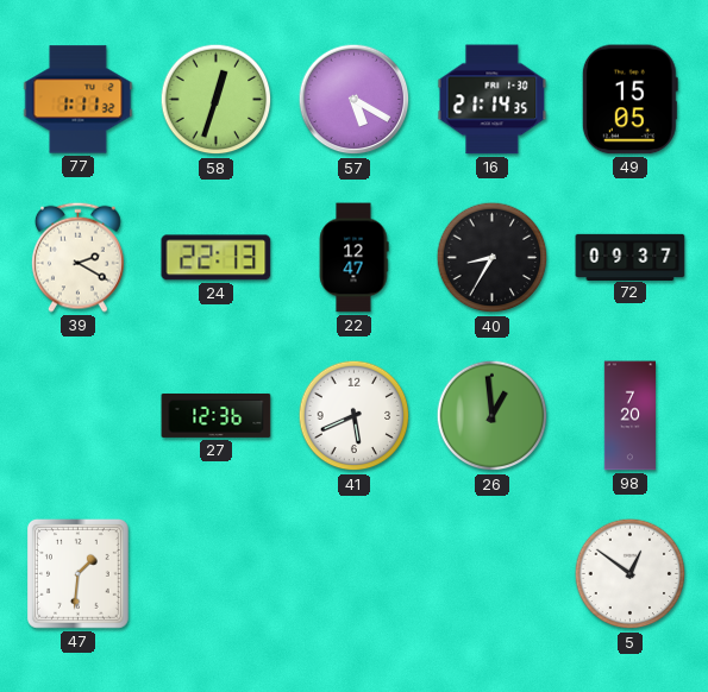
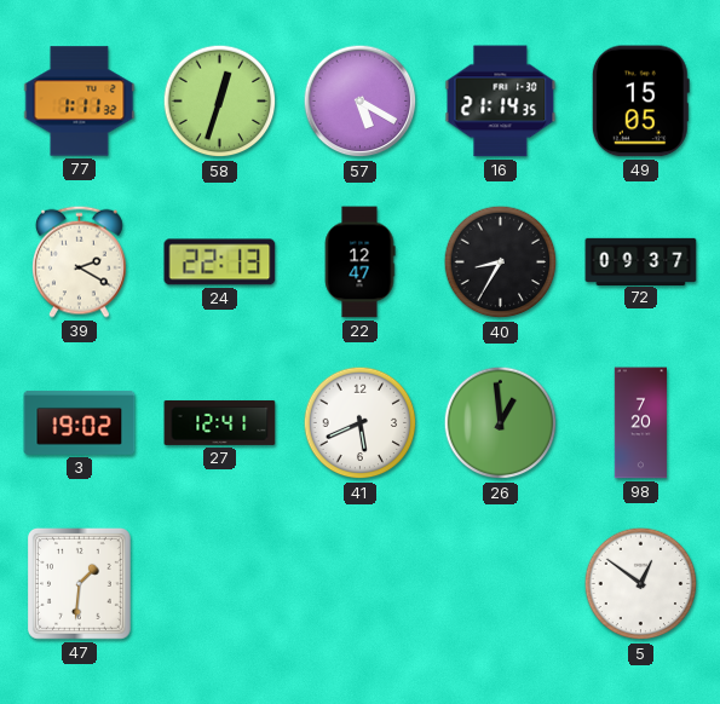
3: none -> 19:02
27: 12:36 -> 12:41
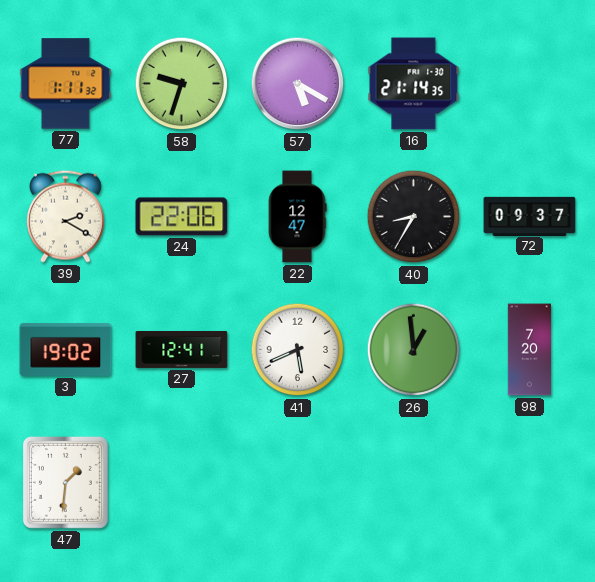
58: 12:33 -> 9:33
49: 15:05 -> none
24: 22:13 -> 22:06
5: 12:51 -> none
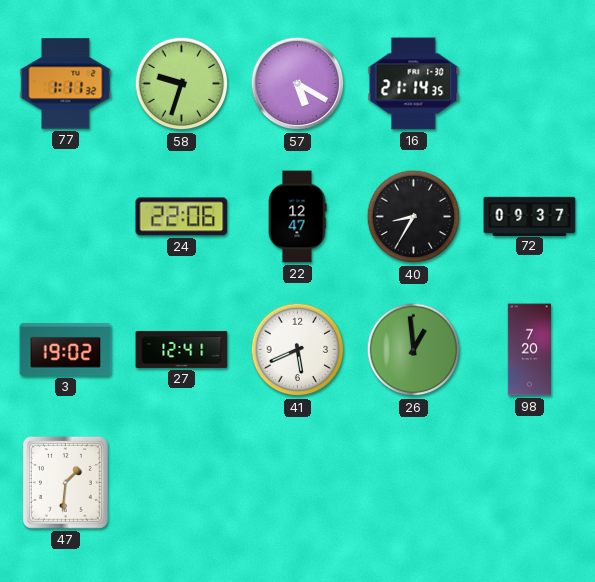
39: 2:20 -> none
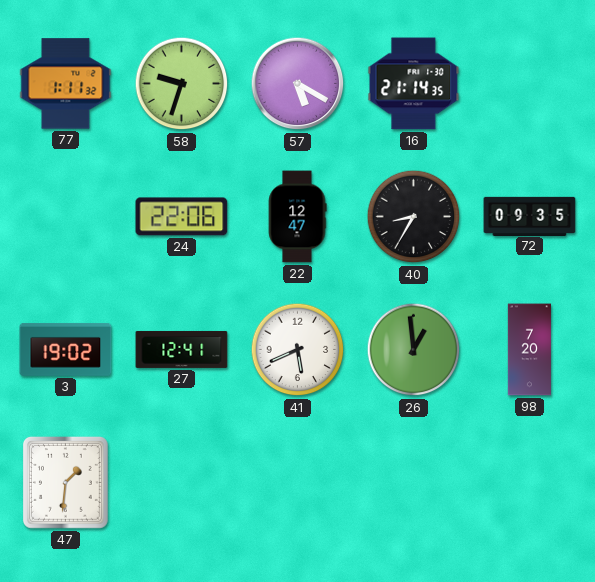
72: 09:37 -> 09:35
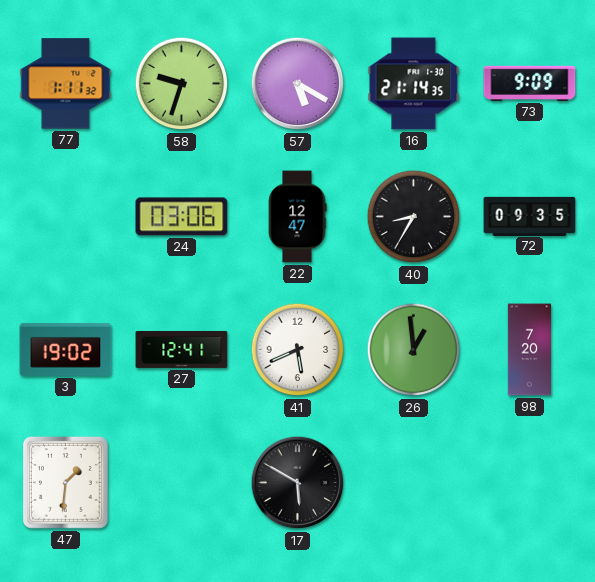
73: none -> 9:09
24: 22:06 -> 03:06
17: none -> 5:50
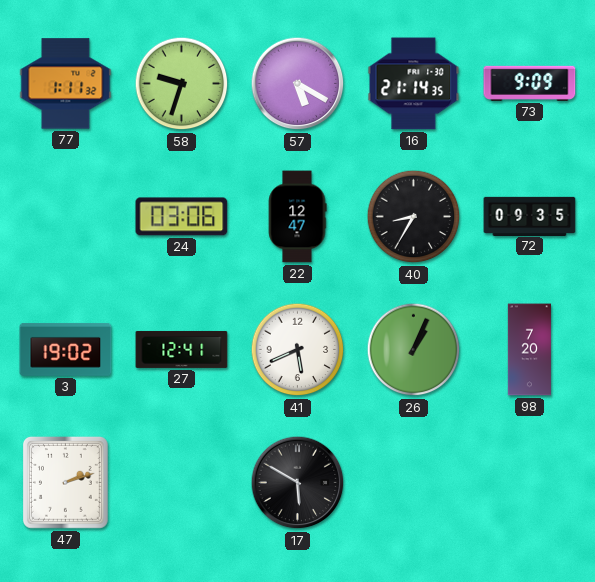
26: 12:59 -> 1:04
47: 1:31 -> 2:12
